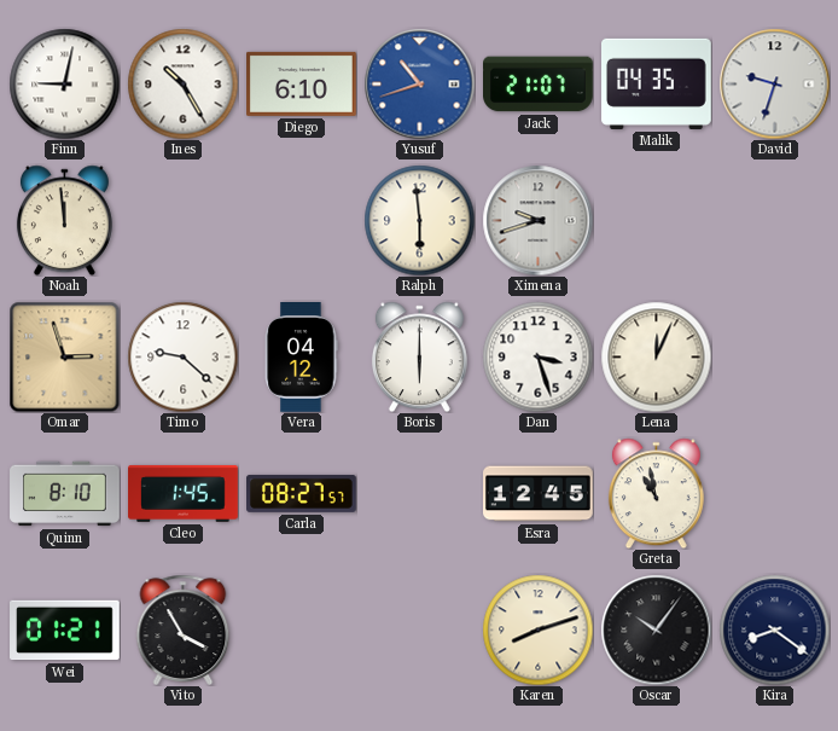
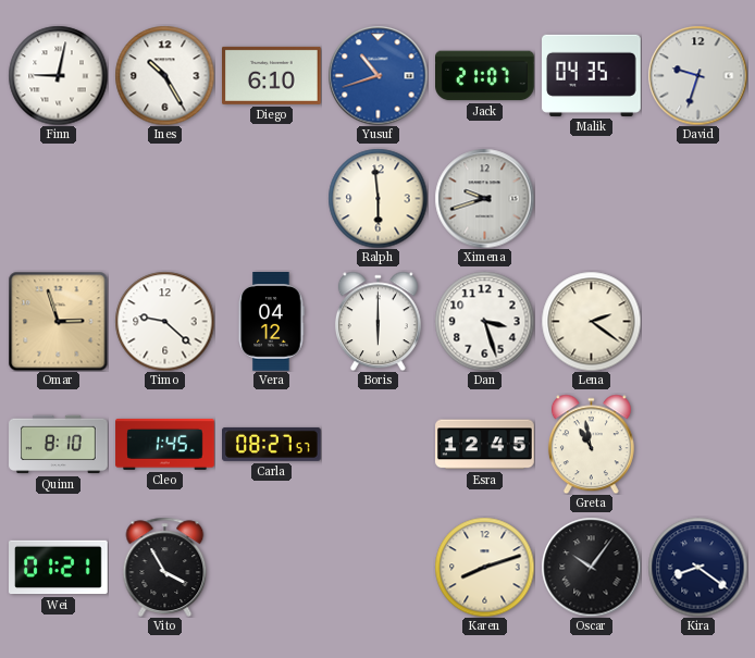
Noah: 11:59 -> none
Lena: 12:04 -> 2:21
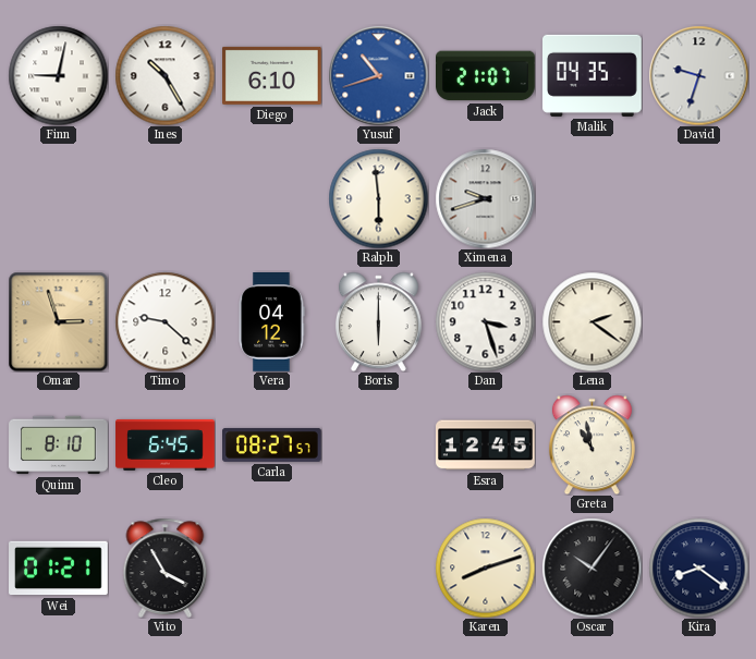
Cleo: 1:45 -> 6:45
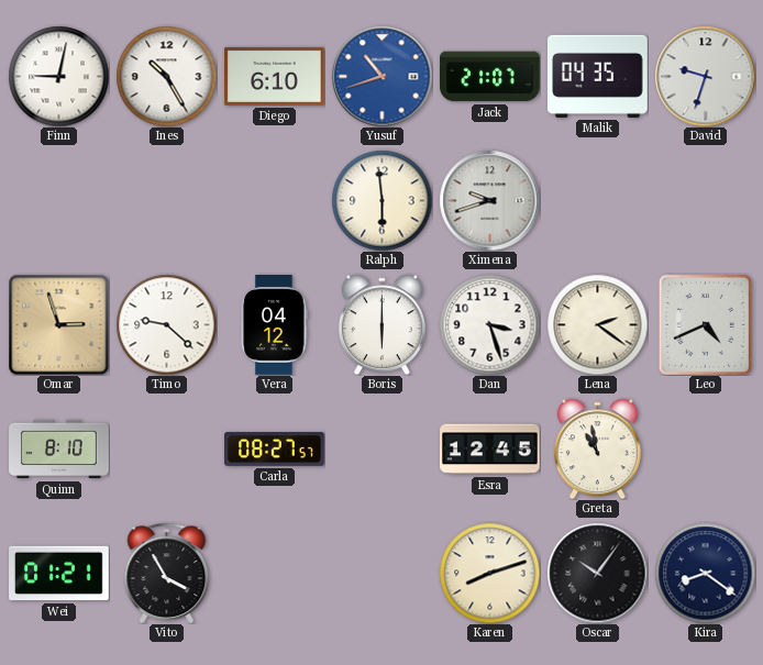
Leo: none -> 4:41
Cleo: 6:45 -> none
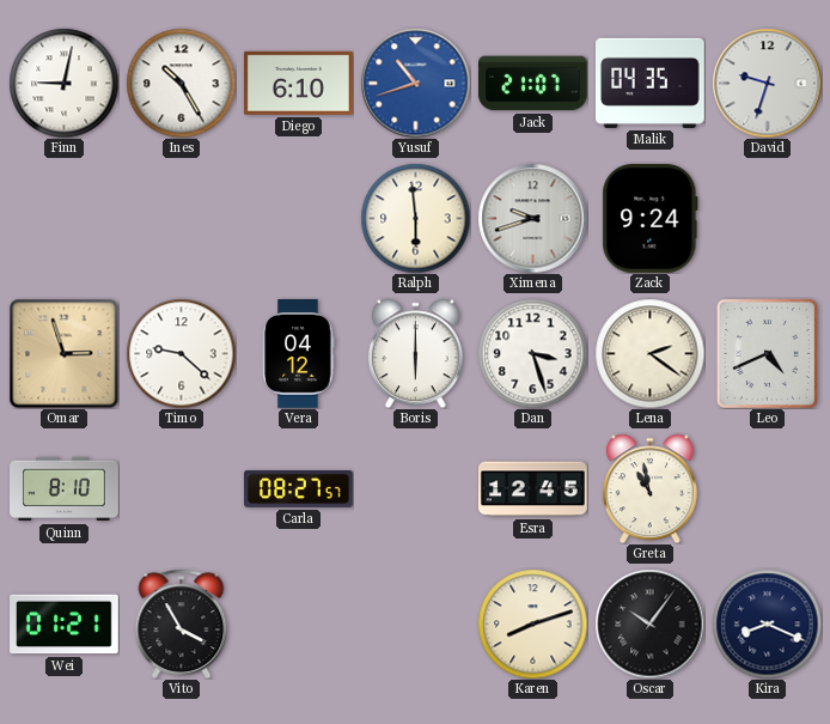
Zack: none -> 9:24
Kira: 8:21 -> 8:19
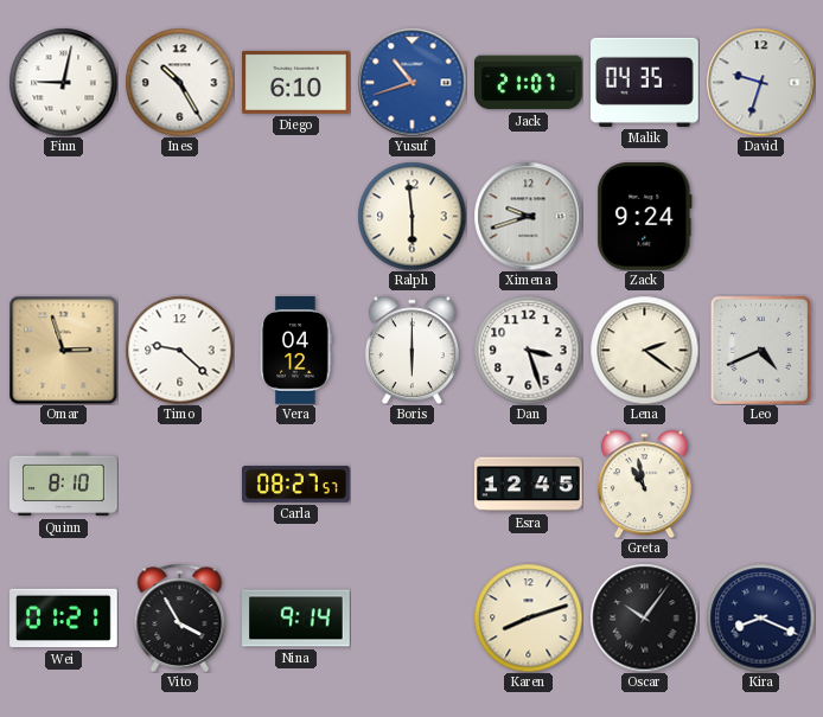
Nina: none -> 9:14
